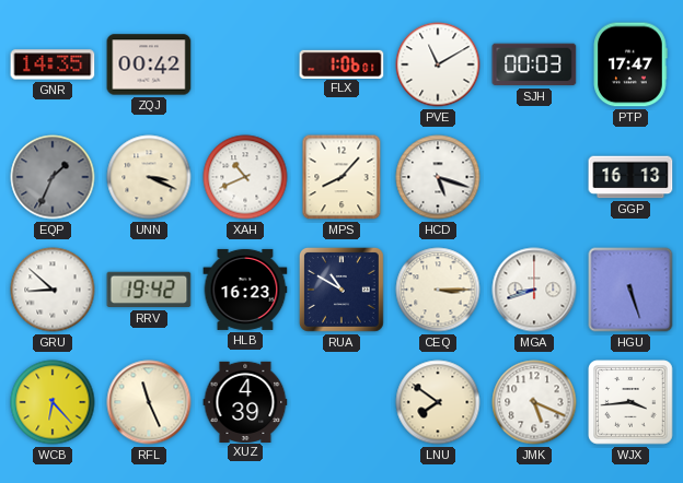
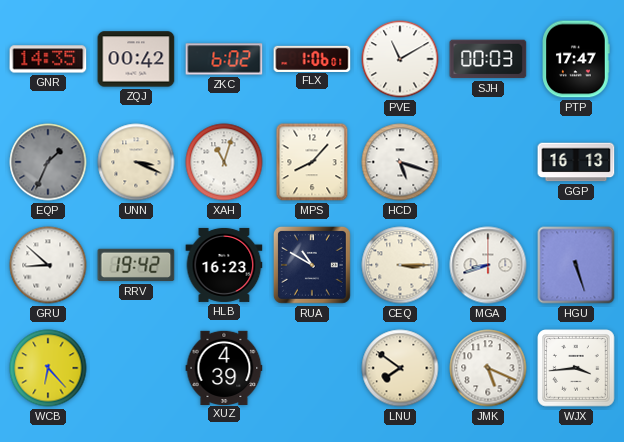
ZKC: none -> 6:02
XAH: 10:41 -> 11:03
RFL: 11:26 -> none
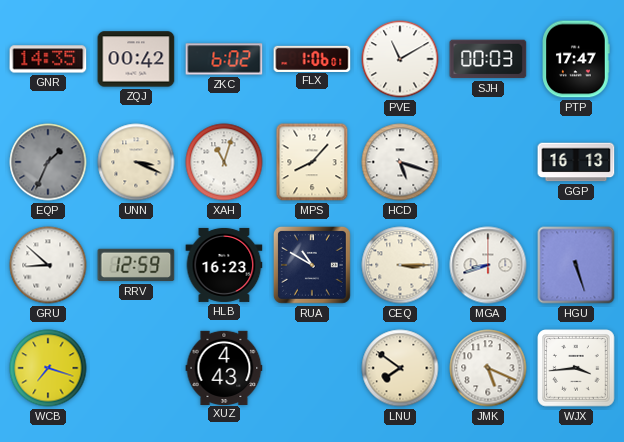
RRV: 19:42 -> 12:59
WCB: 6:23 -> 7:18
XUZ: 4:39 -> 4:43
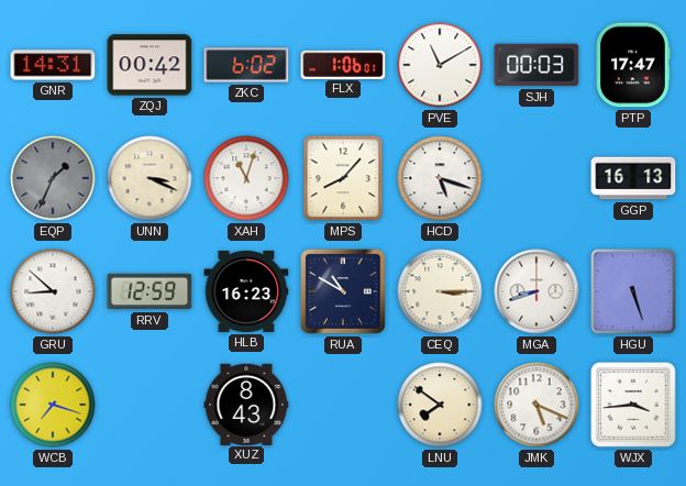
GNR: 14:35 -> 14:31
XUZ: 4:43 -> 8:43
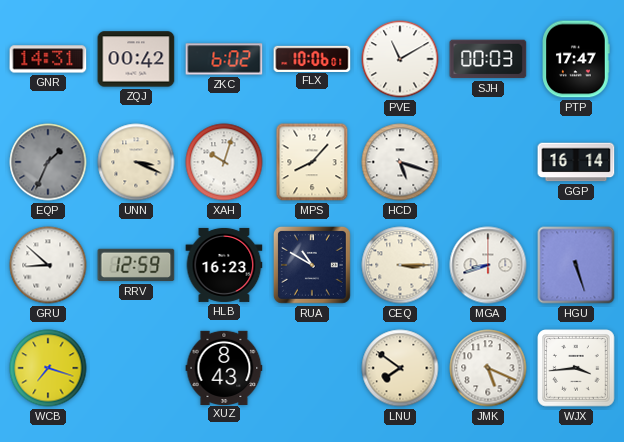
FLX: 1:06 -> 10:06
XAH: 11:03 -> 10:03
GGP: 16:13 -> 16:14
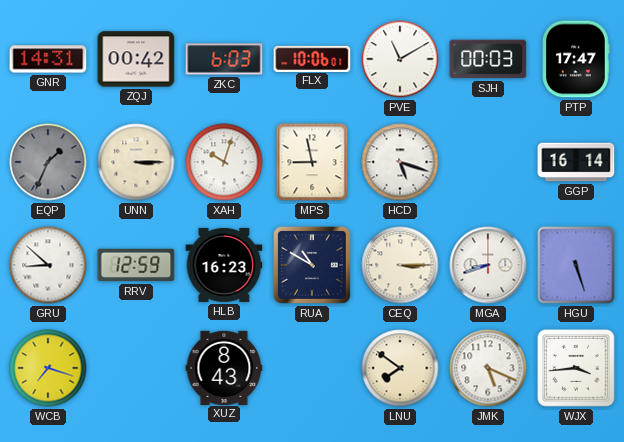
ZKC: 6:02 -> 6:03
UNN: 3:19 -> 3:15
MPS: 8:07 -> 8:58
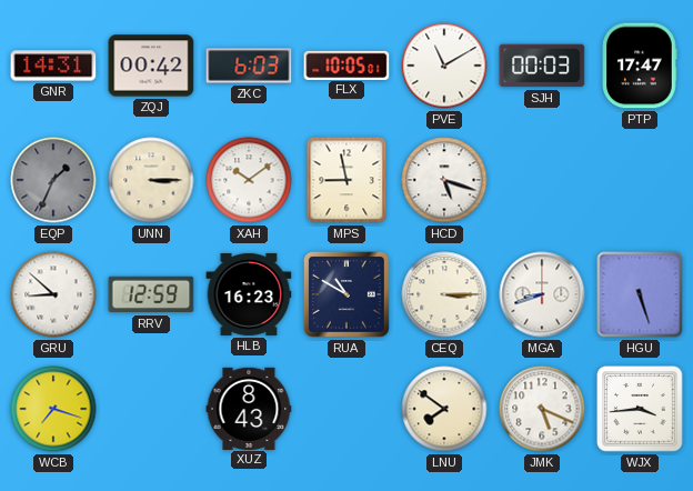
FLX: 10:06 -> 10:05
XAH: 10:03 -> 10:09
GGP: 16:14 -> none
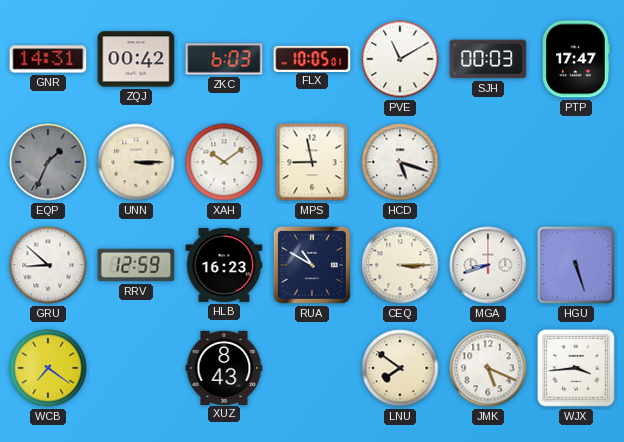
WCB: 7:18 -> 7:21
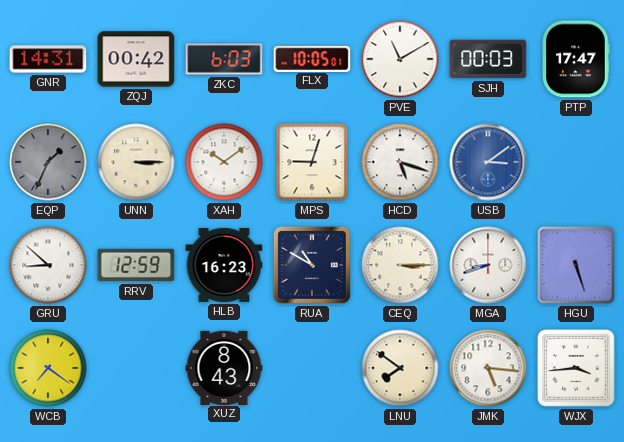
MPS: 8:58 -> 9:03
USB: none -> 3:09
JMK: 5:19 -> 5:16
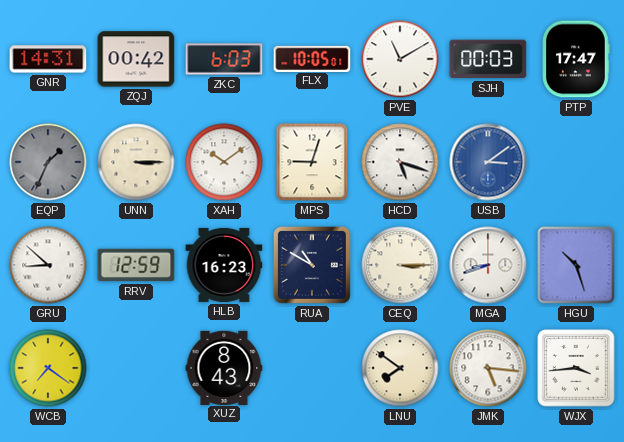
HGU: 5:27 -> 10:27
